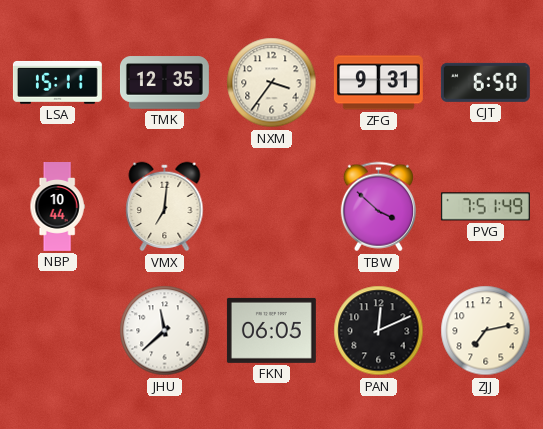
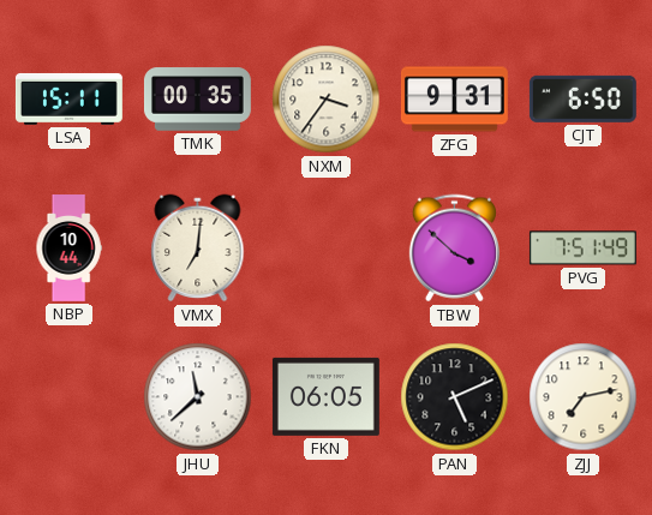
TMK: 12:35 -> 00:35
PAN: 12:11 -> 5:11
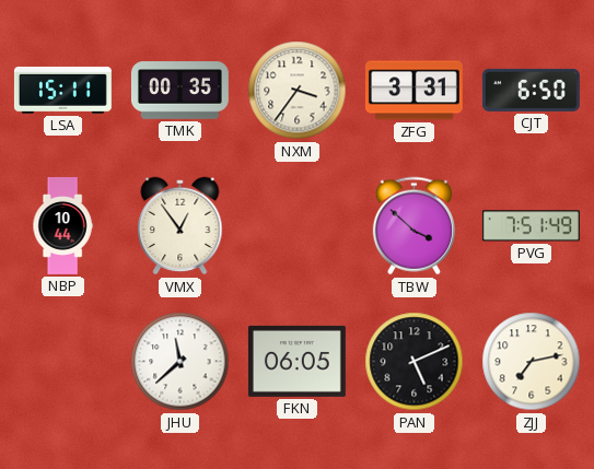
ZFG: 9:31 -> 3:31
VMX: 7:01 -> 12:54
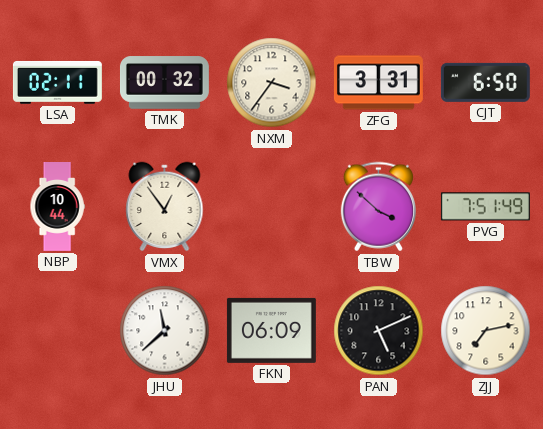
LSA: 15:11 -> 02:11
TMK: 00:35 -> 00:32
FKN: 06:05 -> 06:09
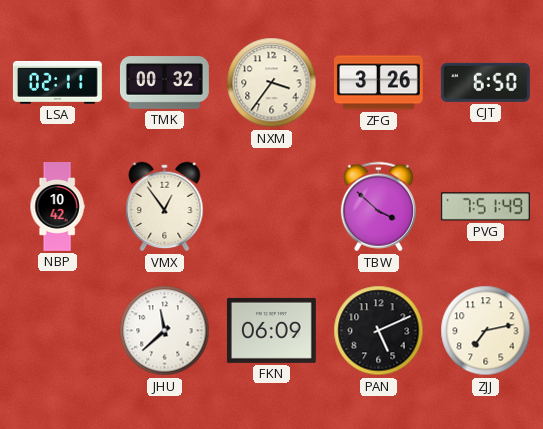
ZFG: 3:31 -> 3:26
NBP: 10:44 -> 10:42
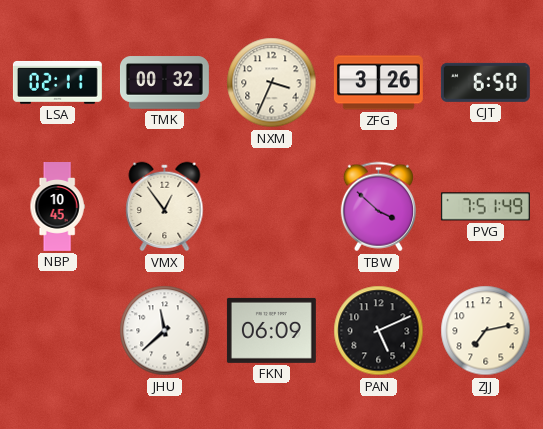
NXM: 3:36 -> 3:34
NBP: 10:42 -> 10:45
